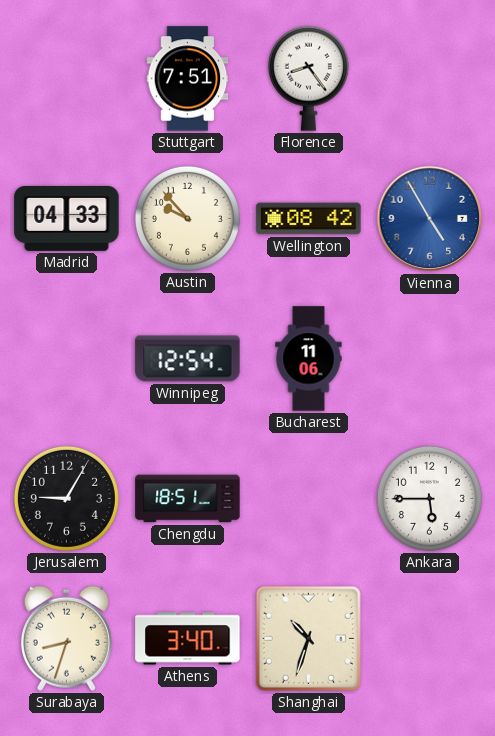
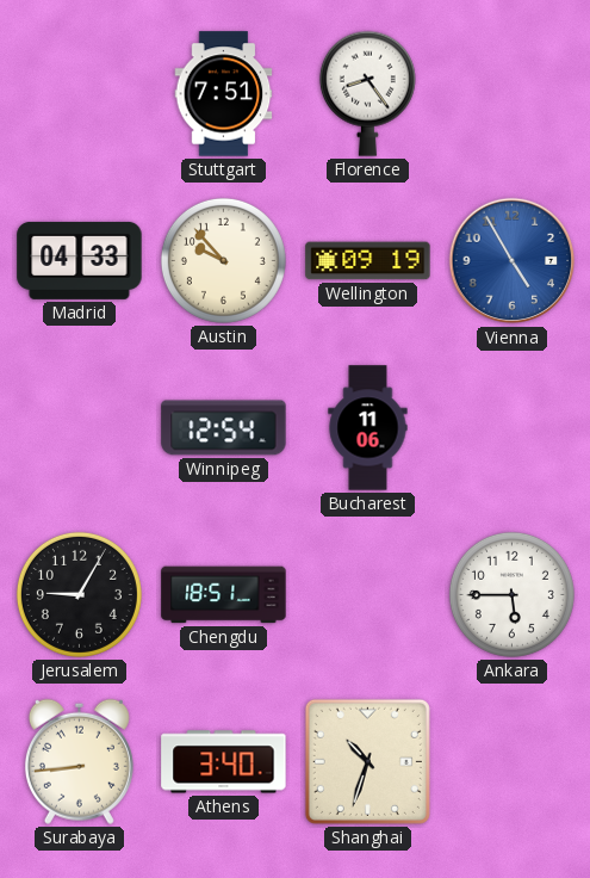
Wellington: 08:42 -> 09:19
Surabaya: 8:33 -> 8:44
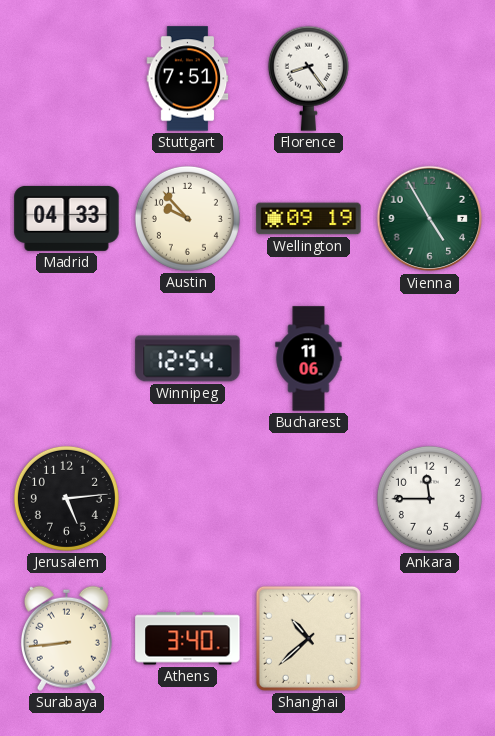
Vienna dial: blue -> green
Jerusalem: 9:05 -> 5:14
Chengdu: 18:51 -> none
Ankara: 5:45 -> 11:45
Shanghai: 10:33 -> 10:38
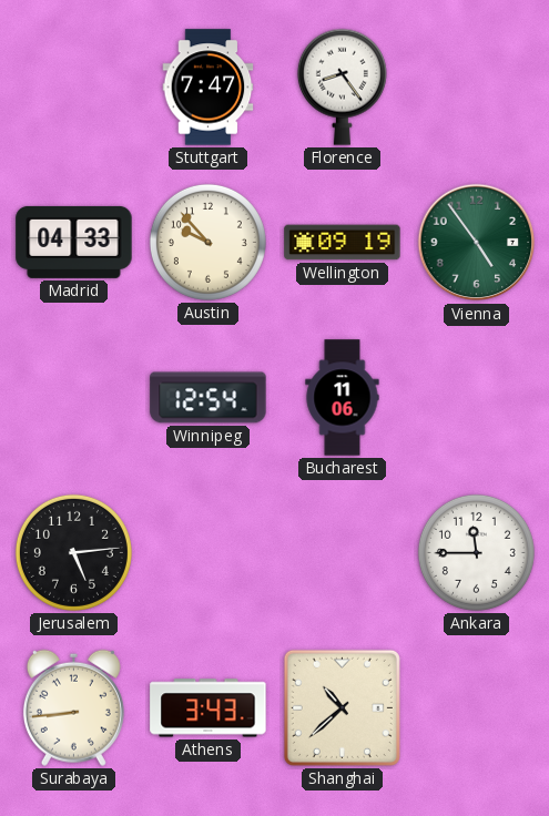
Stuttgart: 7:51 -> 7:47
Vienna: 4:55 -> 4:54
Athens: 3:40 -> 3:43
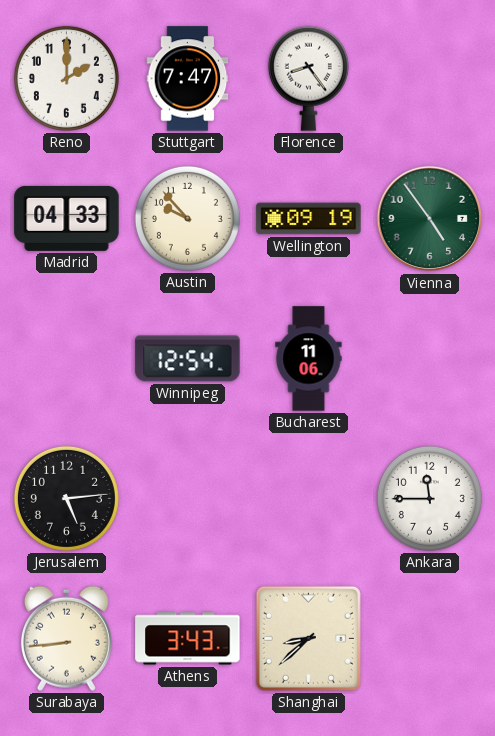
Reno: none -> 2:00
Shanghai: 10:38 -> 8:38
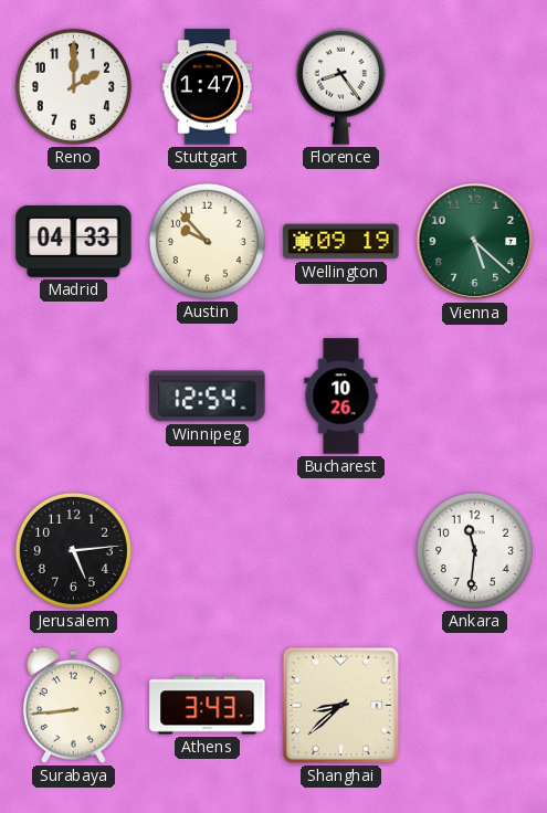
Stuttgart: 7:47 -> 1:47
Vienna: 4:54 -> 5:22
Bucharest: 11:06 -> 10:26
Ankara: 11:45 -> 11:31
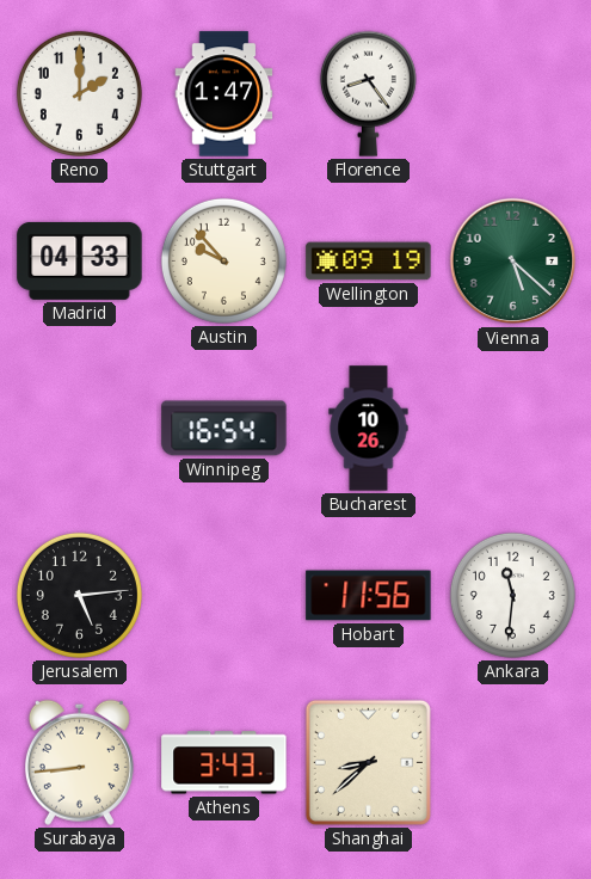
Winnipeg: 12:54 -> 16:54
Hobart: none -> 11:56
